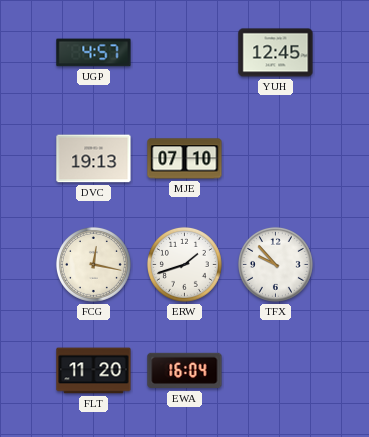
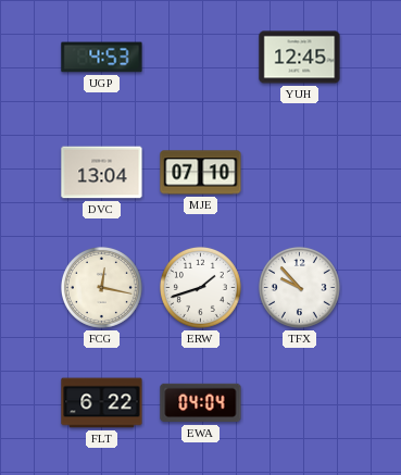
UGP: 4:57 -> 4:53
DVC: 19:13 -> 13:04
FLT: 11:20 -> 6:22
EWA: 16:04 -> 04:04
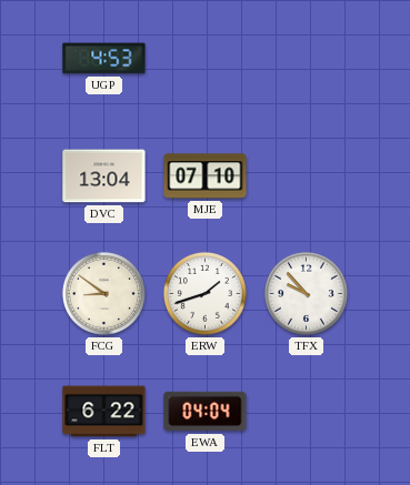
YUH: 12:45 -> none
FCG: 12:17 -> 8:51
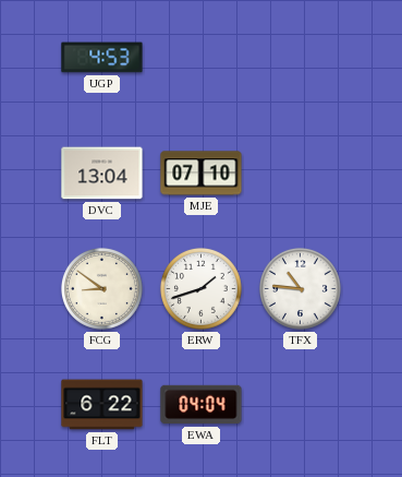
TFX: 9:53 -> 10:46
